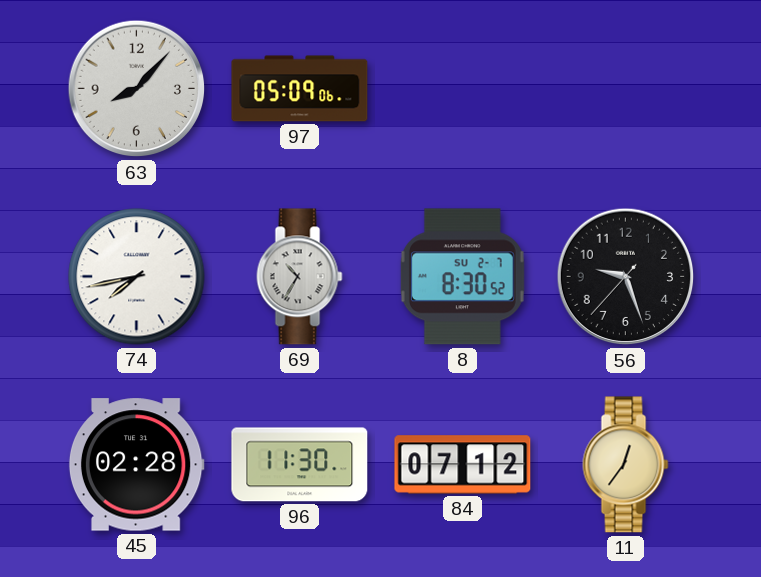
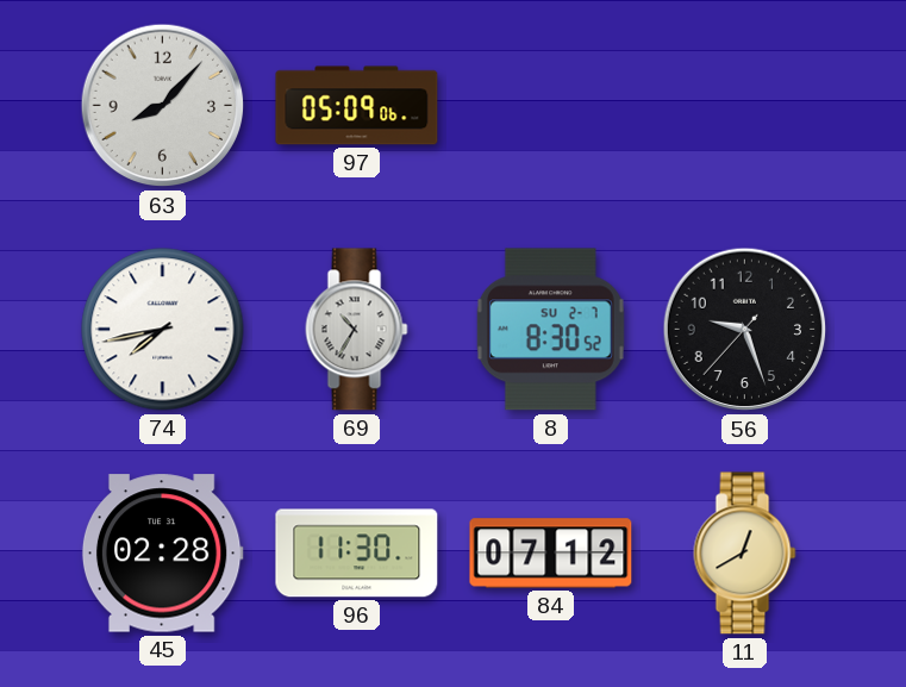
11: 12:36 -> 12:40
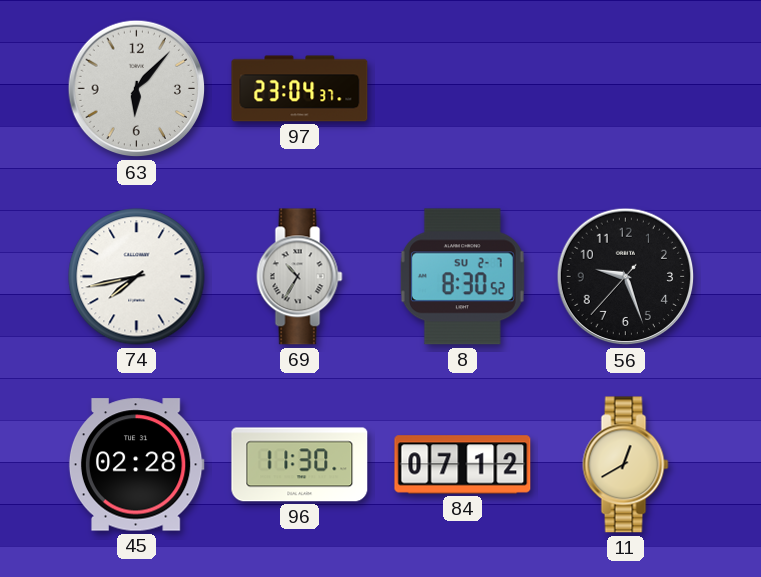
63: 8:07 -> 6:07
97: 05:09 -> 23:04
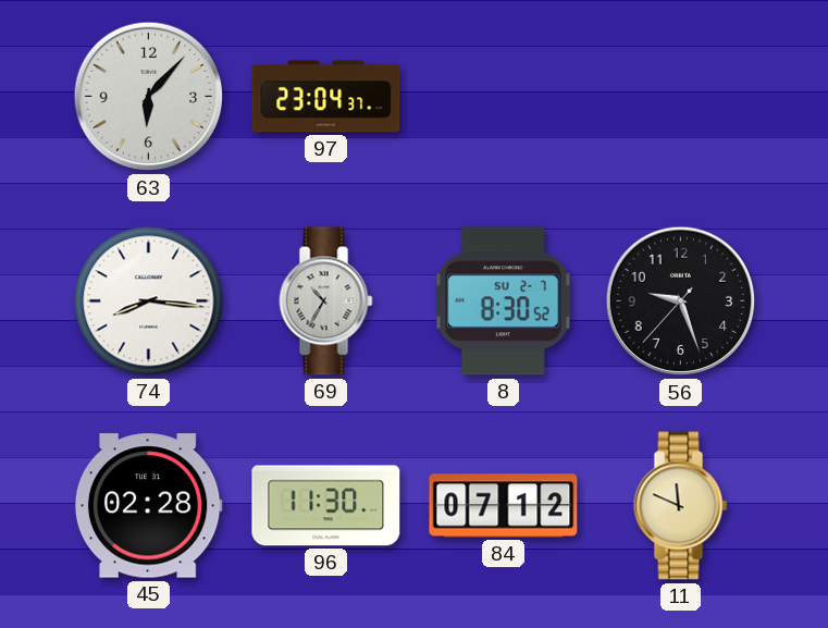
74: 7:43 -> 8:16
11: 12:40 -> 11:49
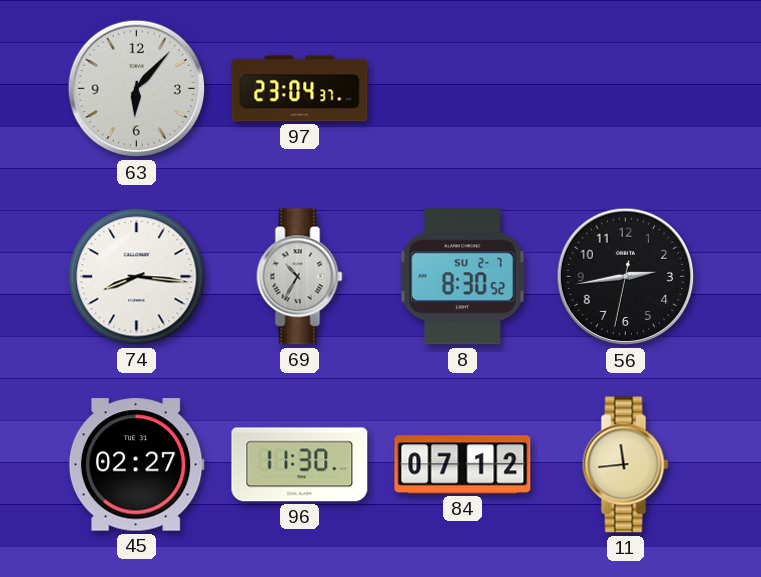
56: 9:26 -> 2:43
45: 02:28 -> 02:27
11: 11:49 -> 11:44
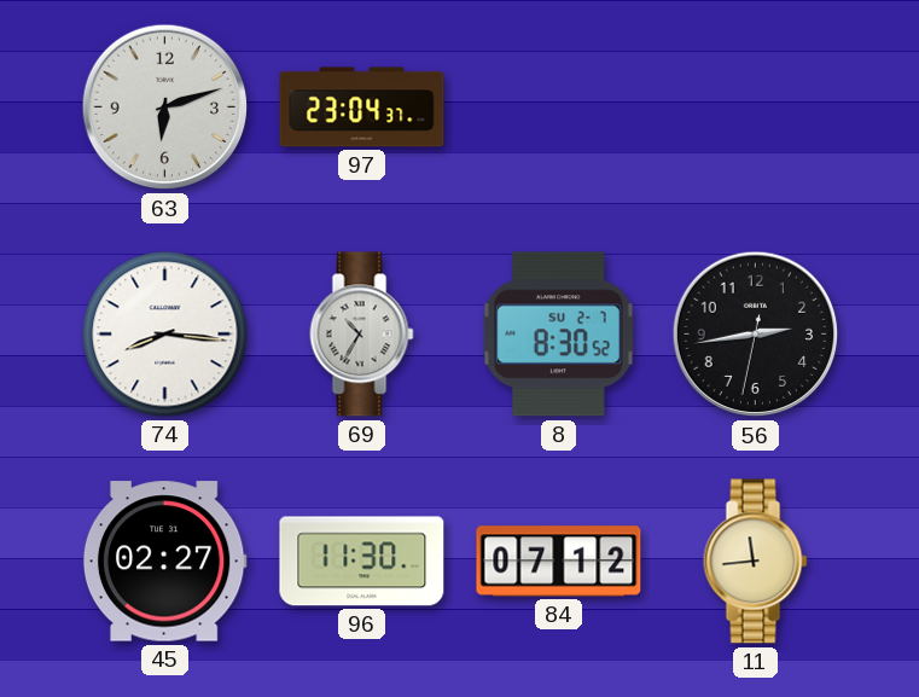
63: 6:07 -> 6:12
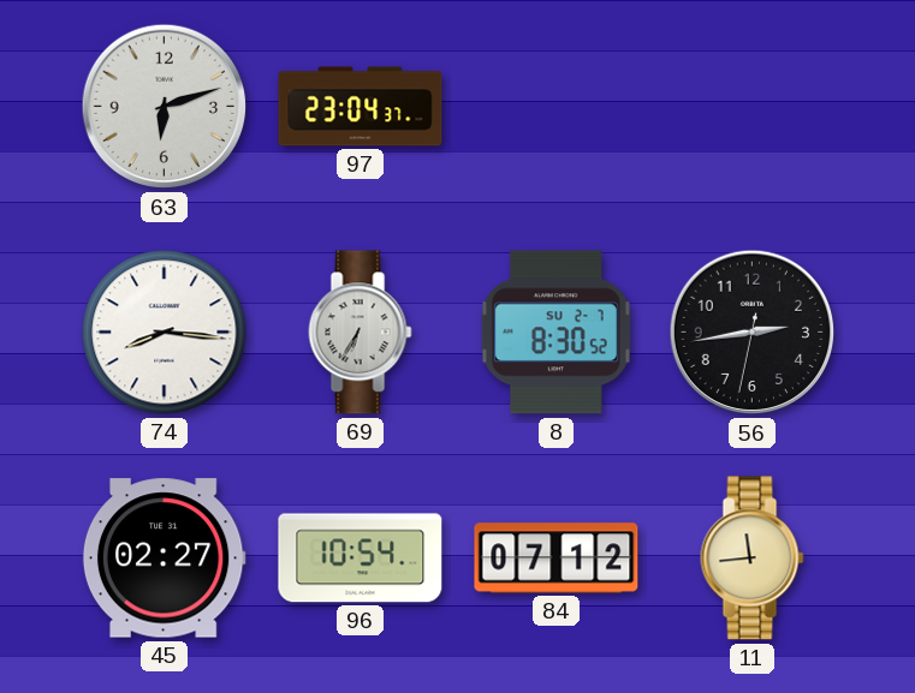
69: 10:35 -> 6:35
96: 11:30 -> 10:54
